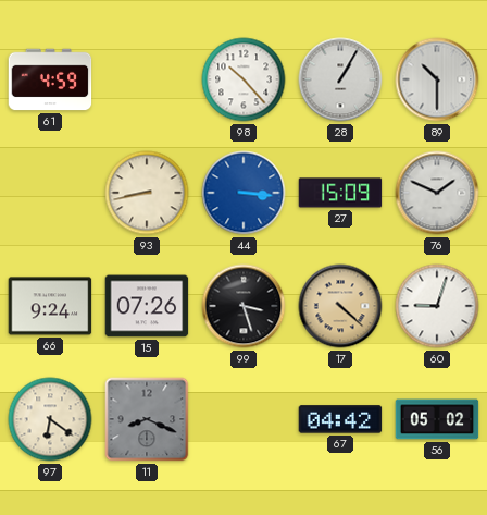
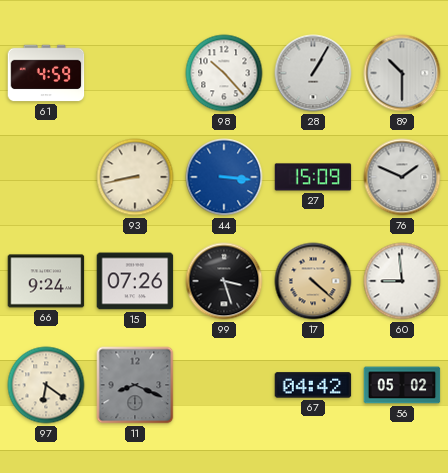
60: 9:03 -> 8:59
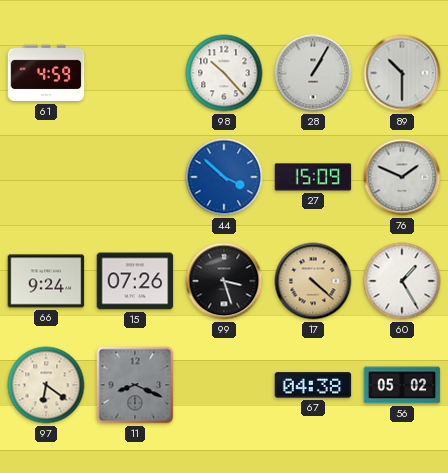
93: 8:43 -> none
44: 3:16 -> 3:52
60: 8:59 -> 1:25
67: 04:42 -> 04:38
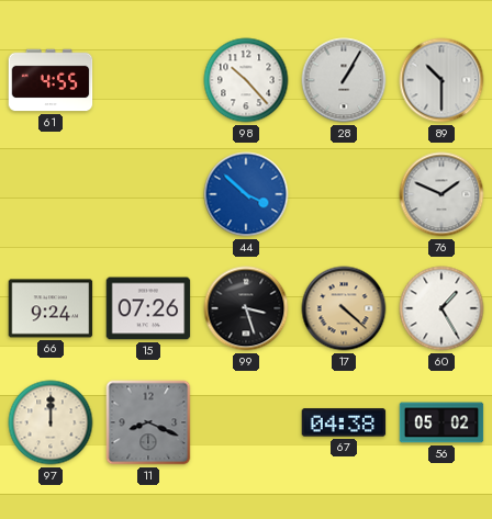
61: 4:59 -> 4:55
27: 15:09 -> none
97: 6:21 -> 12:00
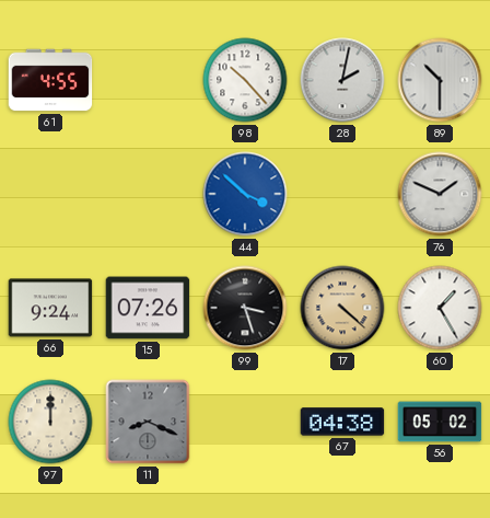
28: 1:05 -> 2:02
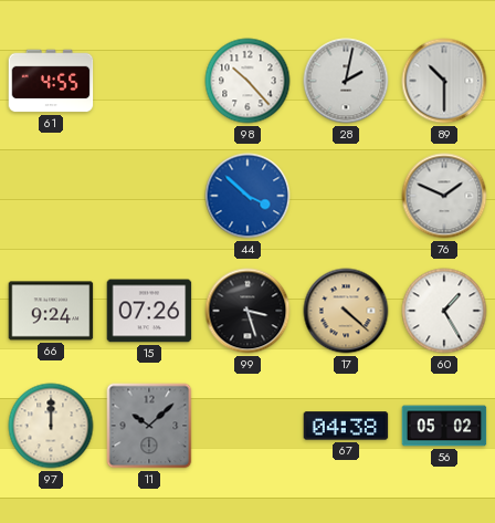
11: 8:19 -> 10:08
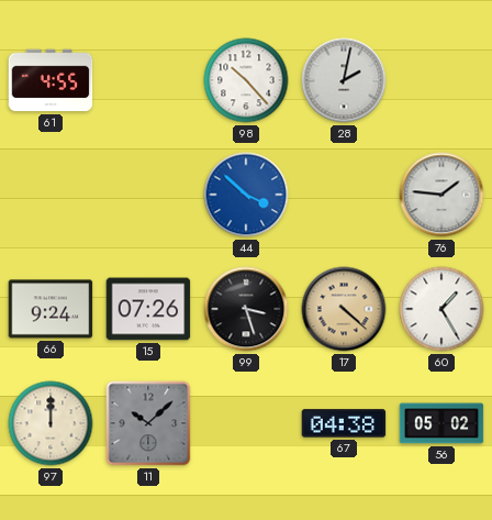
89: 10:30 -> none
76: 1:49 -> 1:46
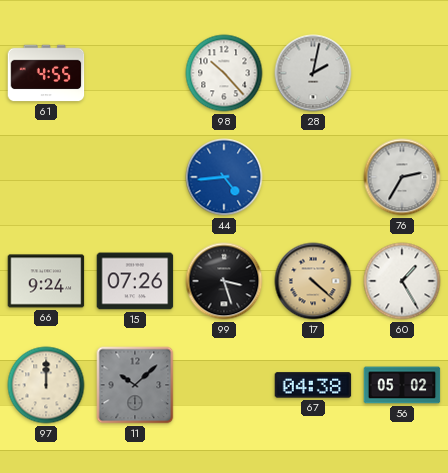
44: 3:52 -> 4:44
76: 1:46 -> 2:35
